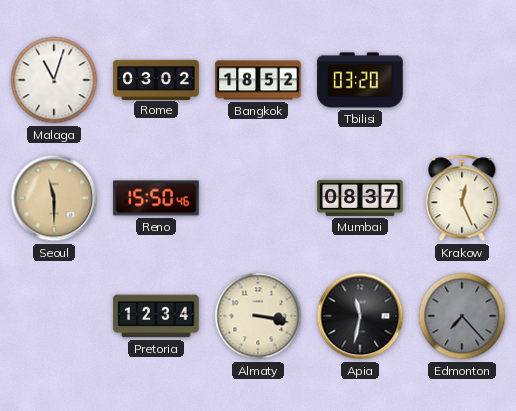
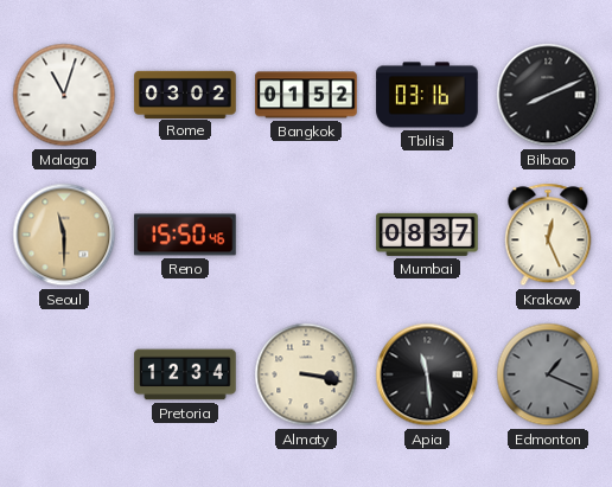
Bangkok: 18:52 -> 01:52
Tbilisi: 03:20 -> 03:16
Bilbao: none -> 8:11
Apia: 11:32 -> 11:29
Edmonton: 7:23 -> 1:19
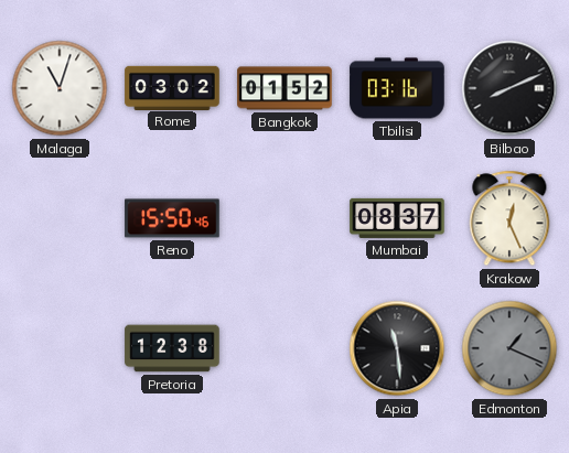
Seoul: 11:30 -> none
Pretoria: 12:34 -> 12:38
Almaty: 3:17 -> none
